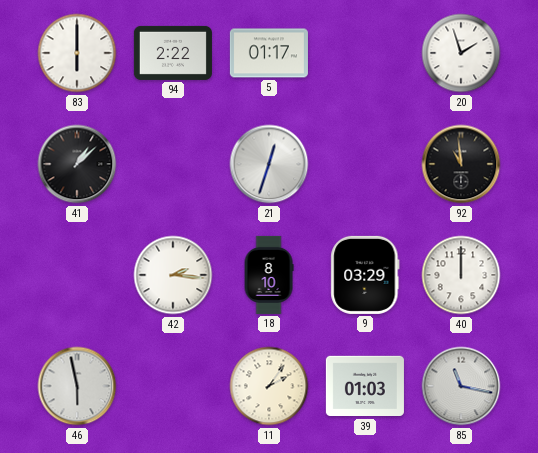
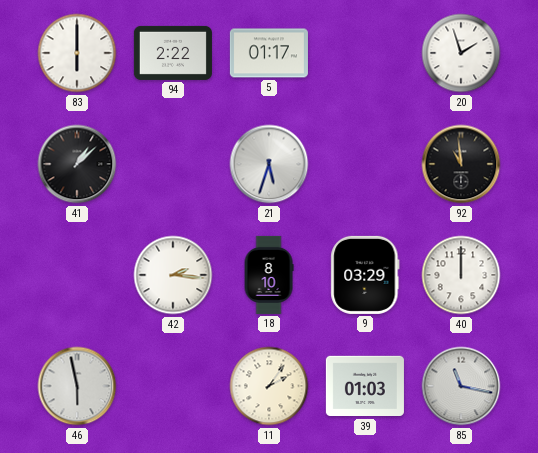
21: 12:33 -> 5:33
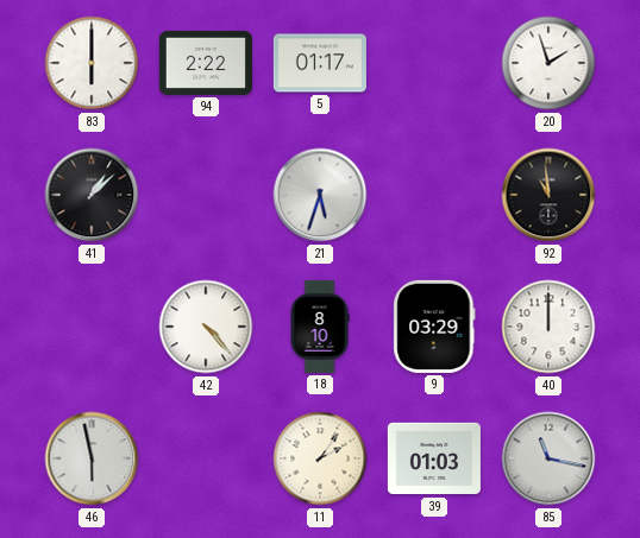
42: 2:16 -> 4:23
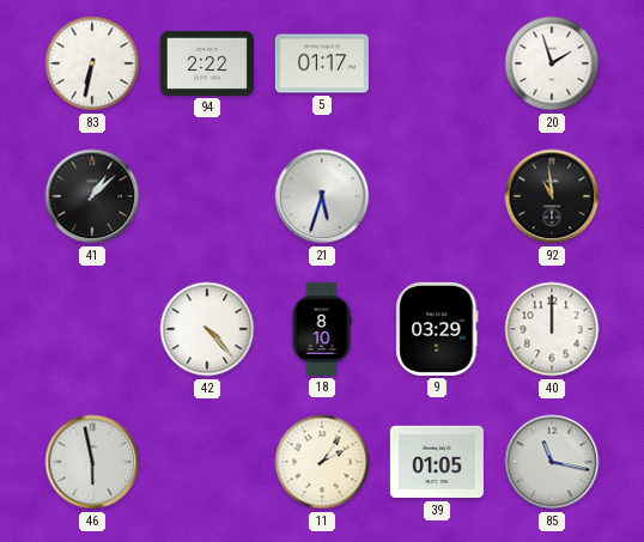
83: 6:00 -> 6:32
39: 01:03 -> 01:05
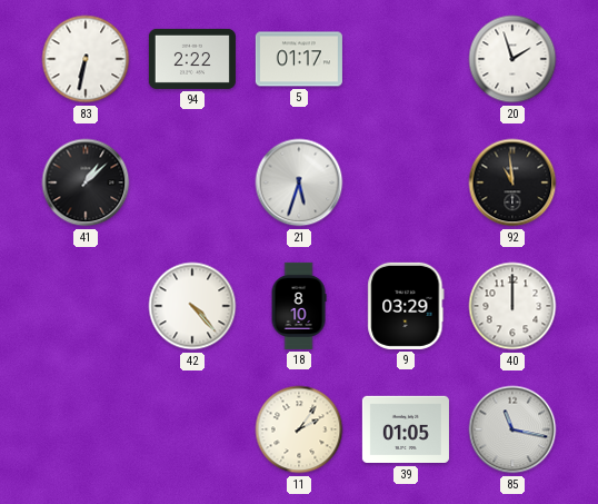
46: 5:58 -> none
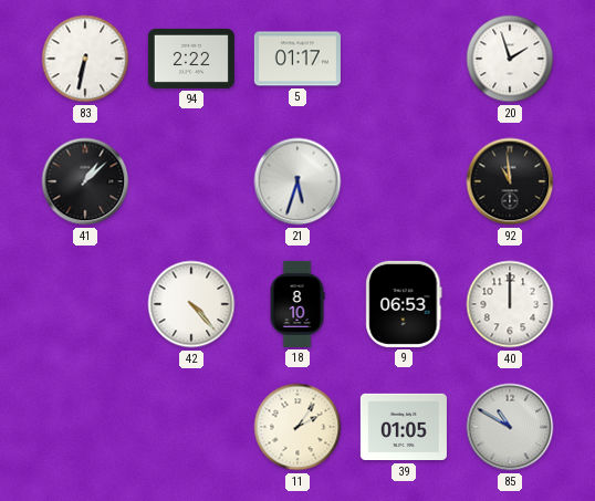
9: 03:29 -> 06:53
85: 11:17 -> 10:50
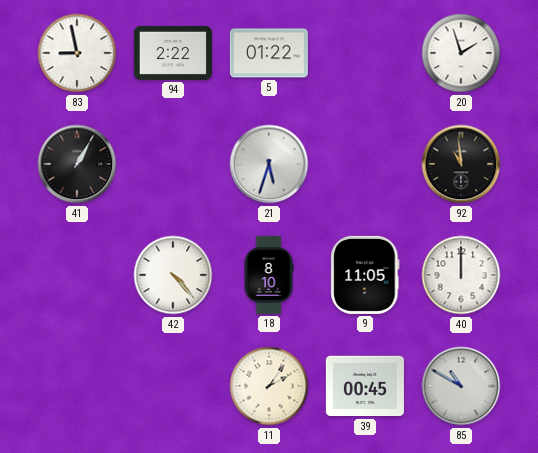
83: 6:32 -> 8:58
5: 01:17 -> 01:22
41: 1:08 -> 1:05
9: 06:53 -> 11:05
39: 01:05 -> 00:45
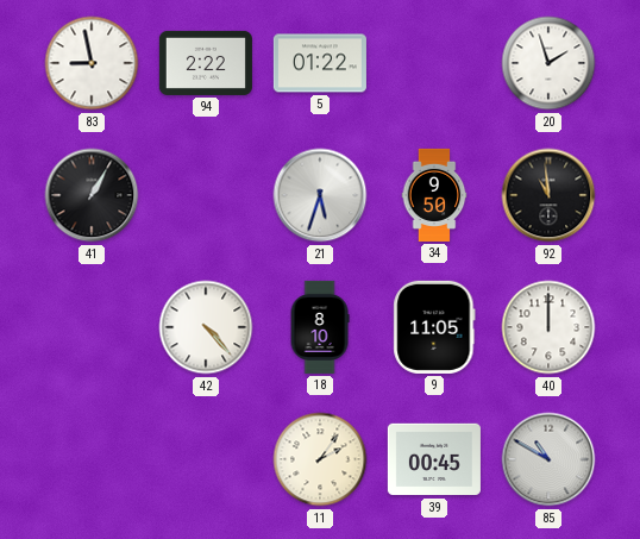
34: none -> 9:50
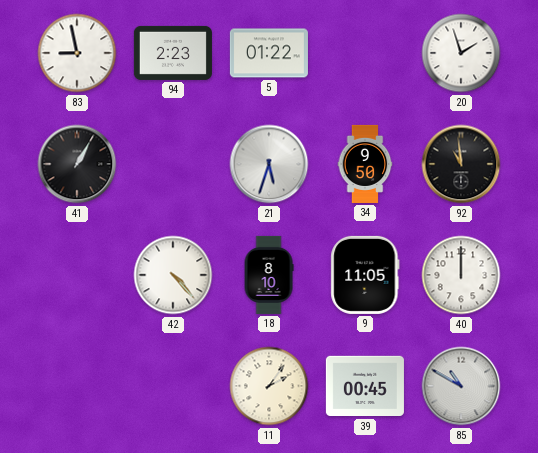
94: 2:22 -> 2:23
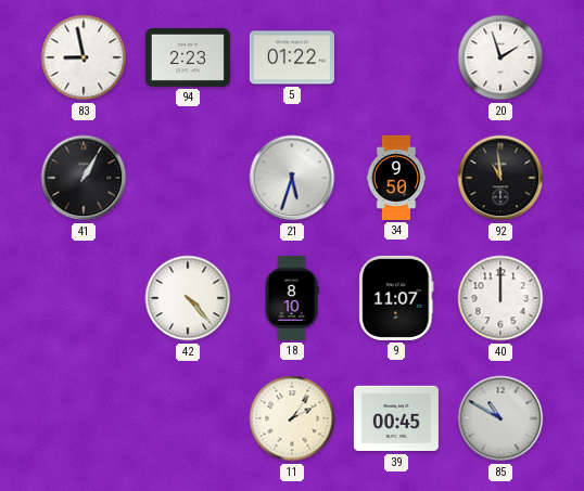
9: 11:05 -> 11:07
